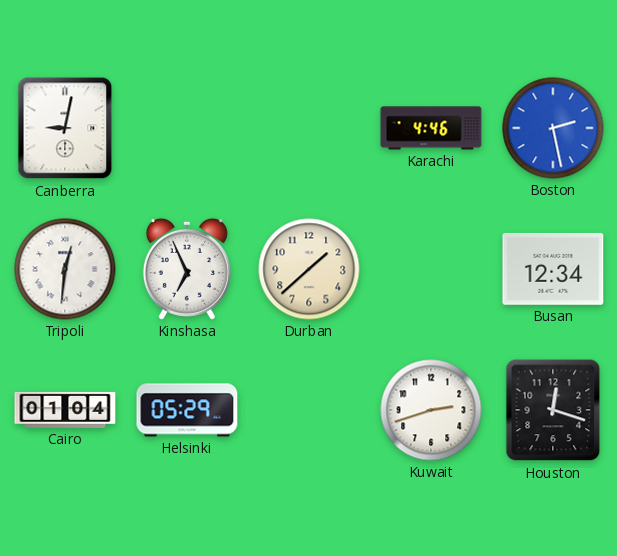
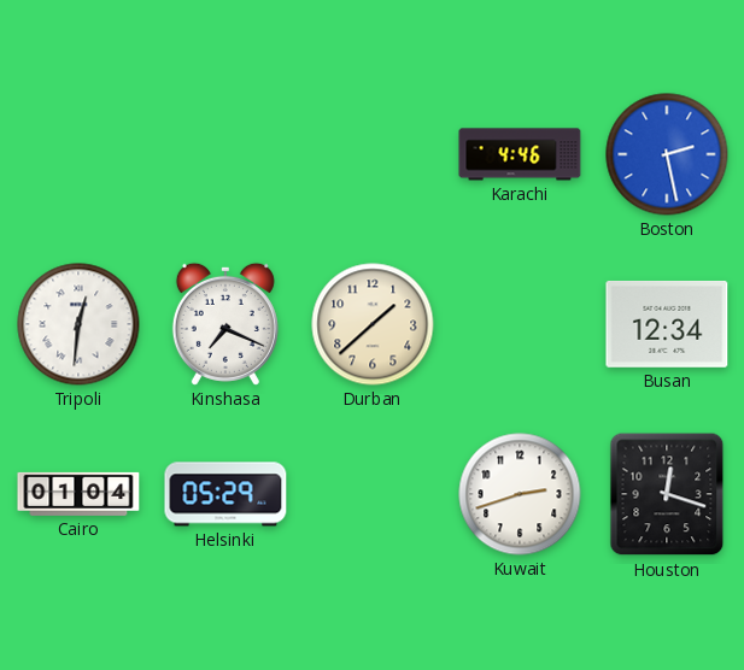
Canberra: 9:02 -> none
Kinshasa: 6:56 -> 7:19
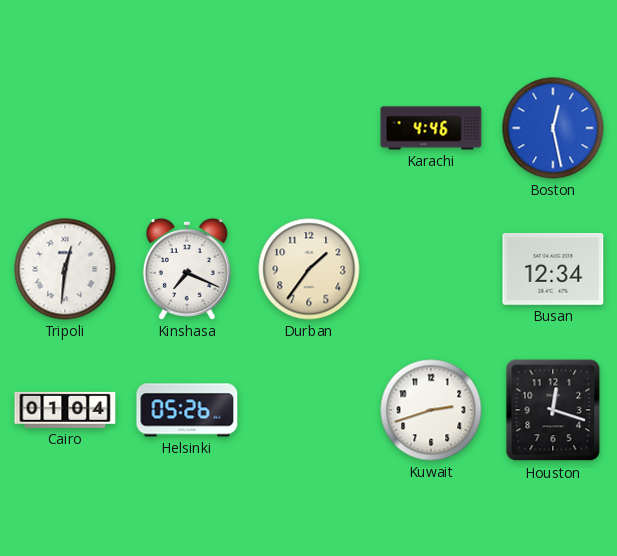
Boston: 2:28 -> 12:28
Durban: 1:38 -> 1:36
Helsinki: 05:29 -> 05:26
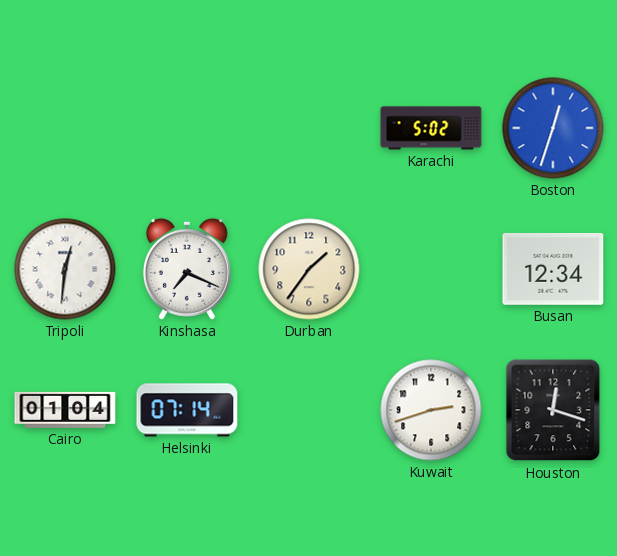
Karachi: 4:46 -> 5:02
Boston: 12:28 -> 12:33
Helsinki: 05:26 -> 07:14
